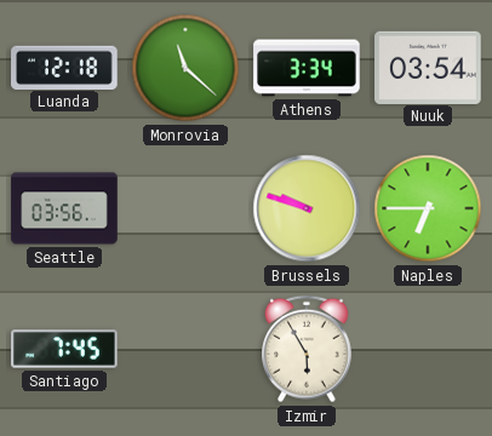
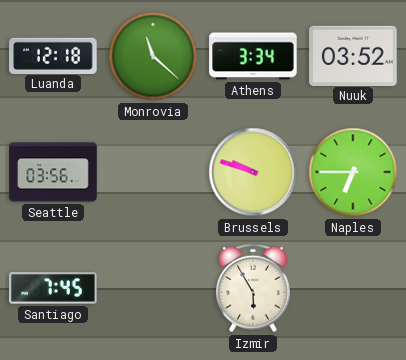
Nuuk: 03:54 -> 03:52
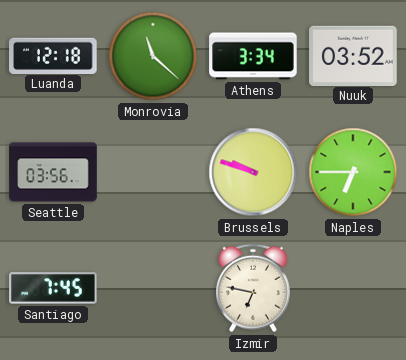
Izmir: 5:55 -> 6:47
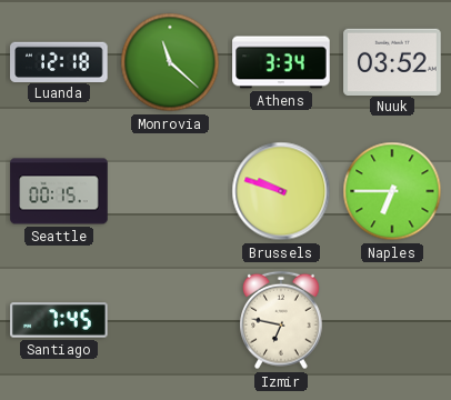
Seattle: 03:56 -> 00:15
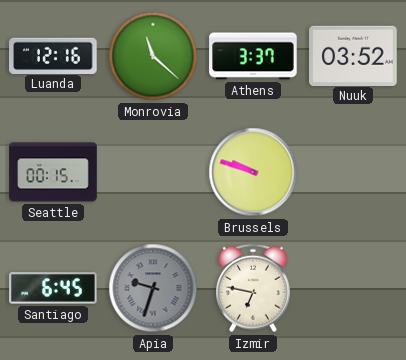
Luanda: 12:18 -> 12:16
Athens: 3:34 -> 3:37
Naples: 6:45 -> none
Santiago: 7:45 -> 6:45
Apia: none -> 9:33
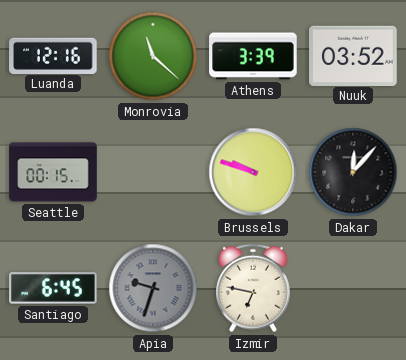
Athens: 3:37 -> 3:39
Dakar: none -> 12:07
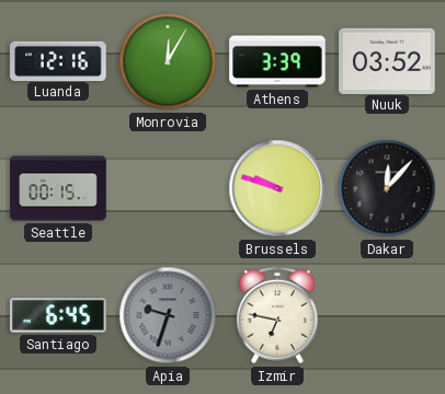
Monrovia: 11:22 -> 12:05
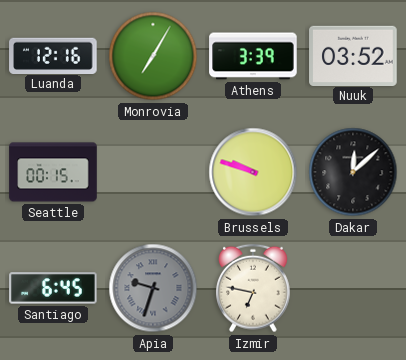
Monrovia: 12:05 -> 7:05
Dakar: 12:07 -> 12:08
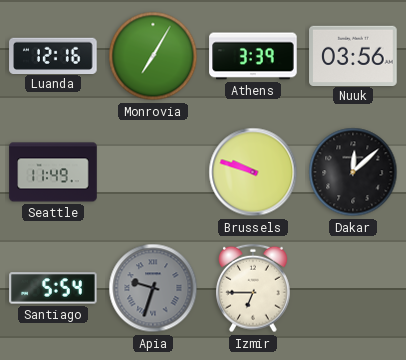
Nuuk: 03:52 -> 03:56
Seattle: 00:15 -> 11:49
Santiago: 6:45 -> 5:54
Izmir: 6:47 -> 6:45
